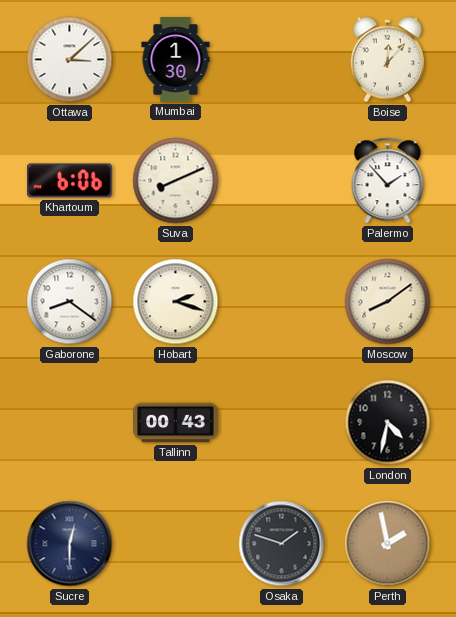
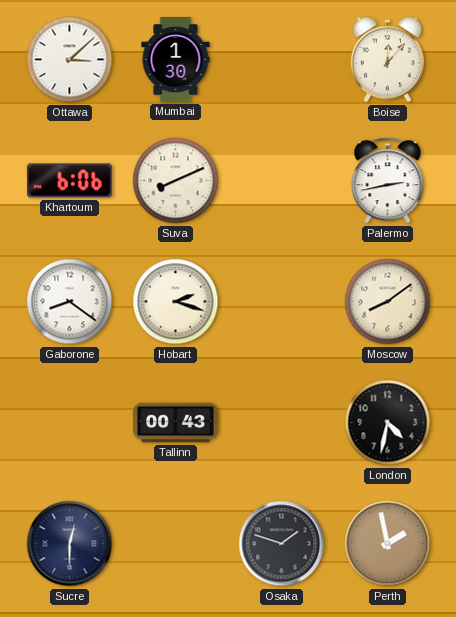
Palermo: 1:53 -> 2:43
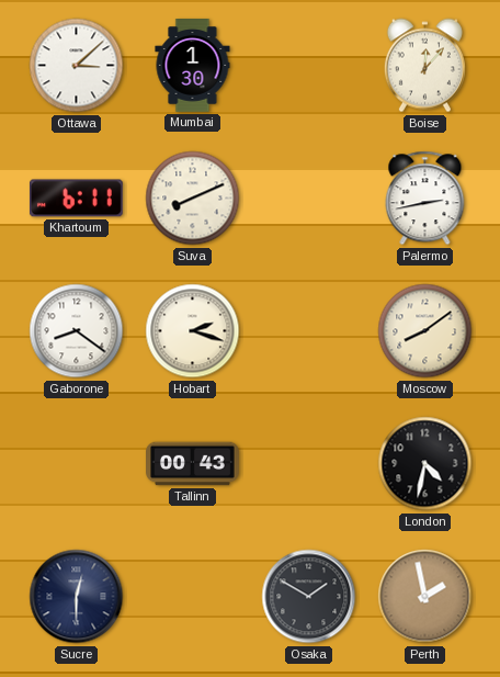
Khartoum: 6:06 -> 6:11
Osaka: 1:48 -> 1:50
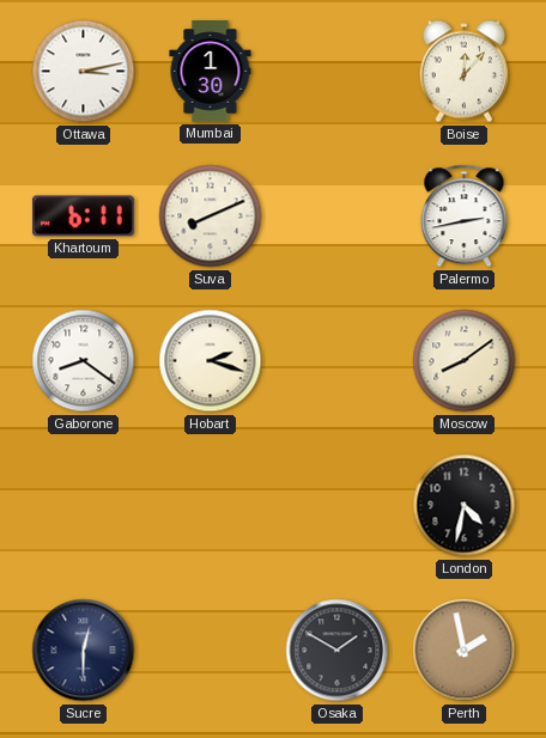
Ottawa: 3:08 -> 3:13
Tallinn: 00:43 -> none
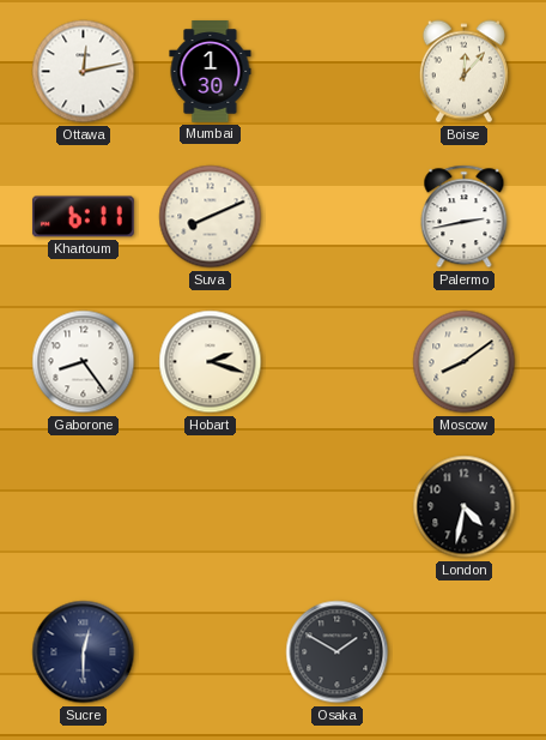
Ottawa: 3:13 -> 12:13
Gaborone: 8:21 -> 8:24
Perth: 1:58 -> none
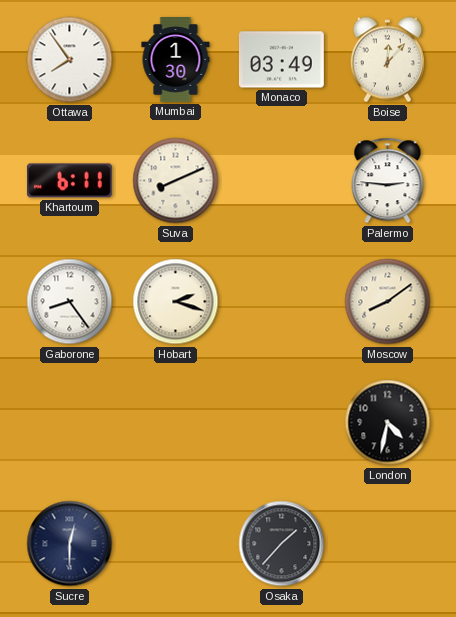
Ottawa: 12:13 -> 7:54
Monaco: none -> 03:49
Palermo: 2:43 -> 2:46
Osaka: 1:50 -> 1:37
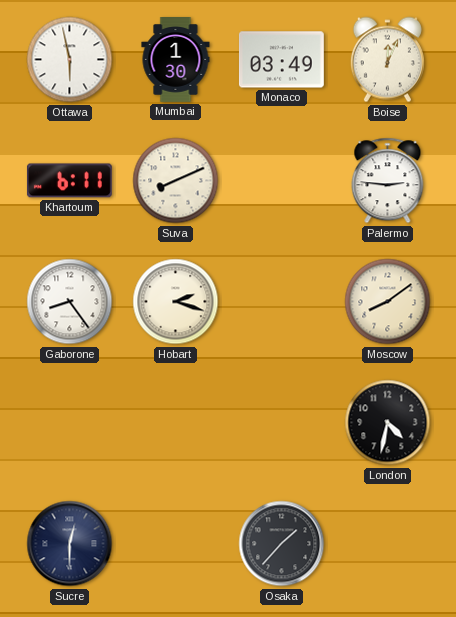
Ottawa: 7:54 -> 5:58
Boise: 12:07 -> 12:04
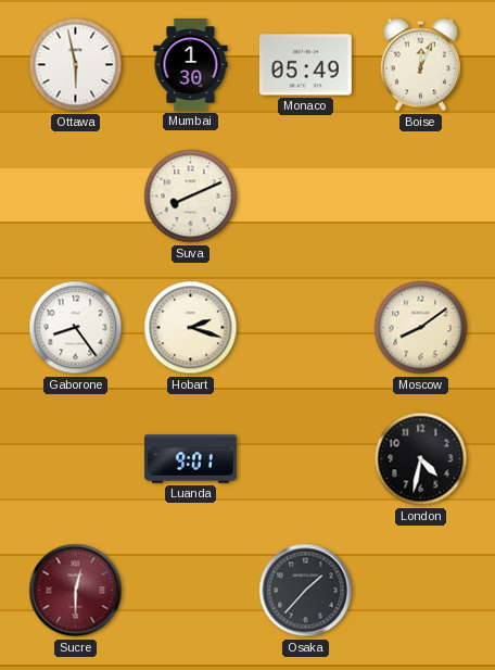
Monaco: 03:49 -> 05:49
Khartoum: 6:11 -> none
Palermo: 2:46 -> none
Luanda: none -> 9:01
Sucre dial: navy -> burgundy
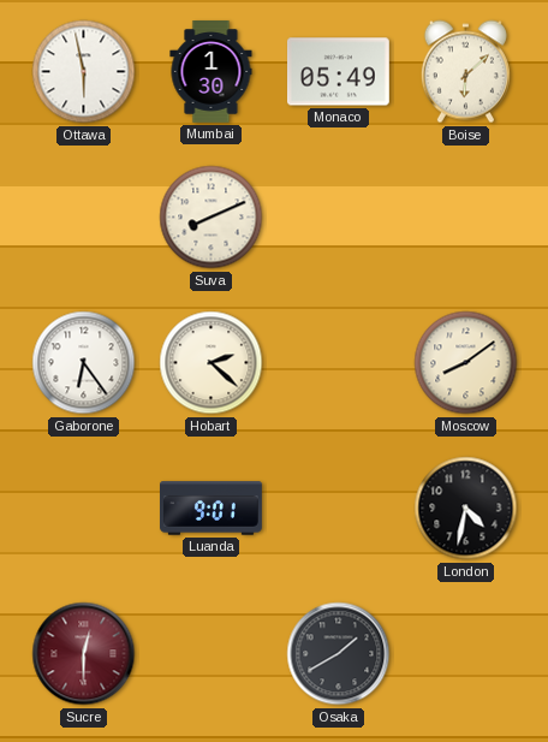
Boise: 12:04 -> 6:08
Gaborone: 8:24 -> 6:24
Hobart: 2:18 -> 2:22
Osaka: 1:37 -> 1:40
